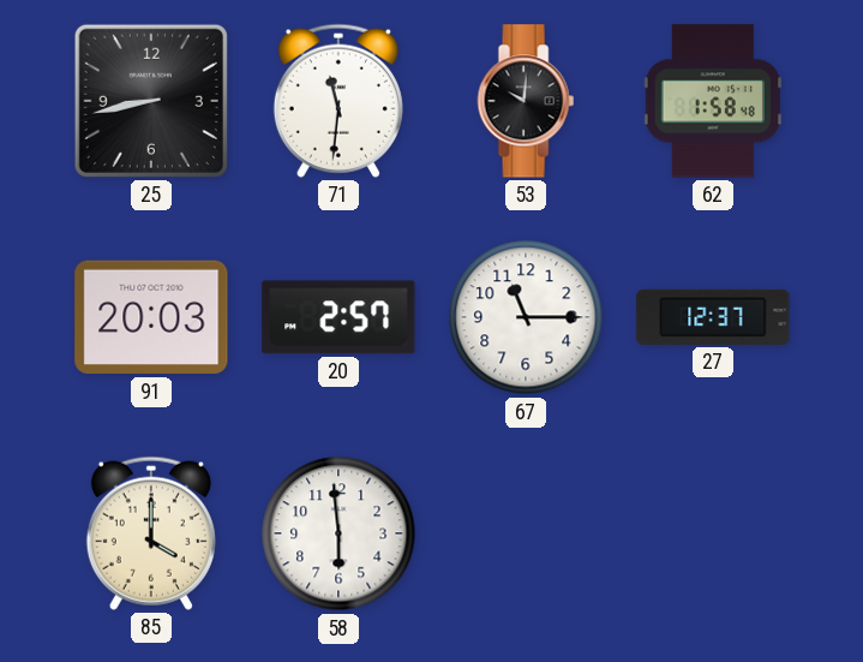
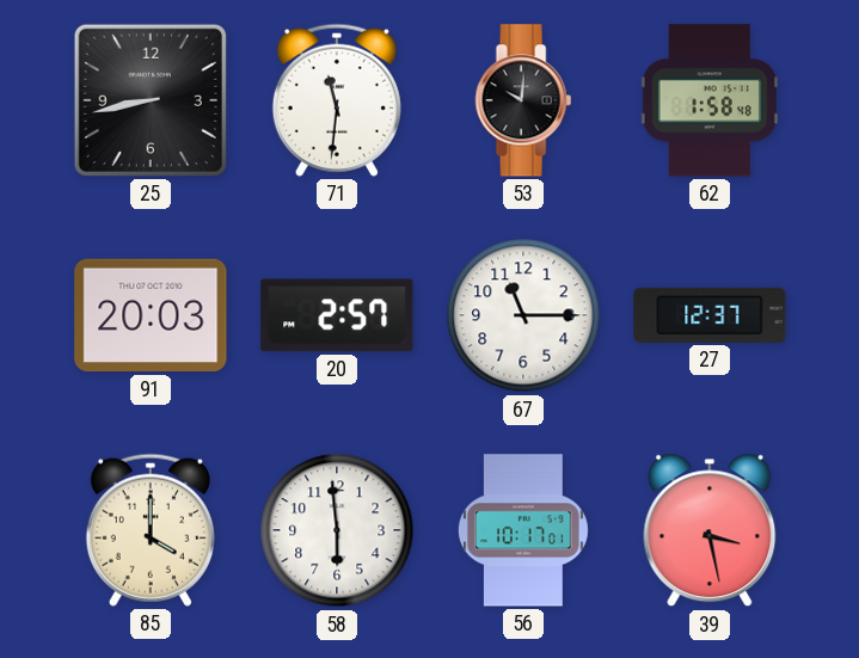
56: none -> 10:17
39: none -> 3:28
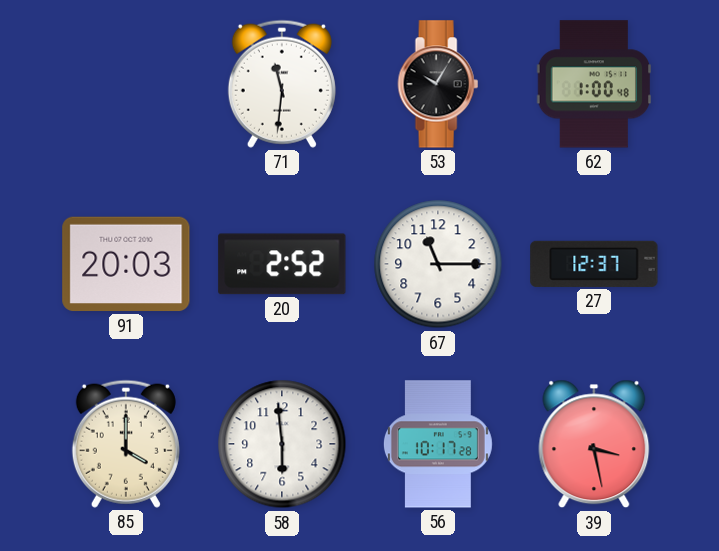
25: 8:43 -> none
53: 10:01 -> 10:05
62: 1:58 -> 1:00
20: 2:57 -> 2:52
56: 10:17:01 -> 10:17:28
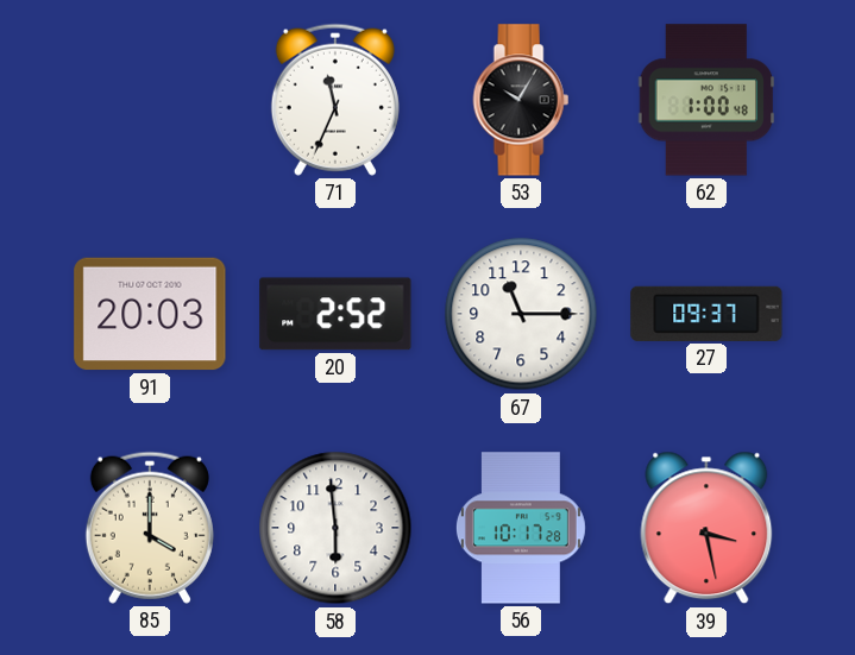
71: 11:31 -> 11:34
27: 12:37 -> 09:37
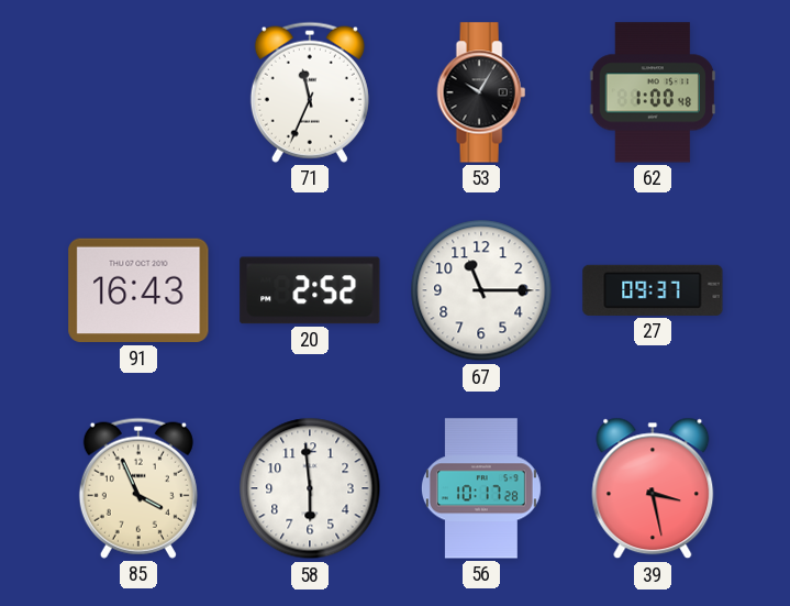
91: 20:03 -> 16:43
85: 4:00 -> 3:56
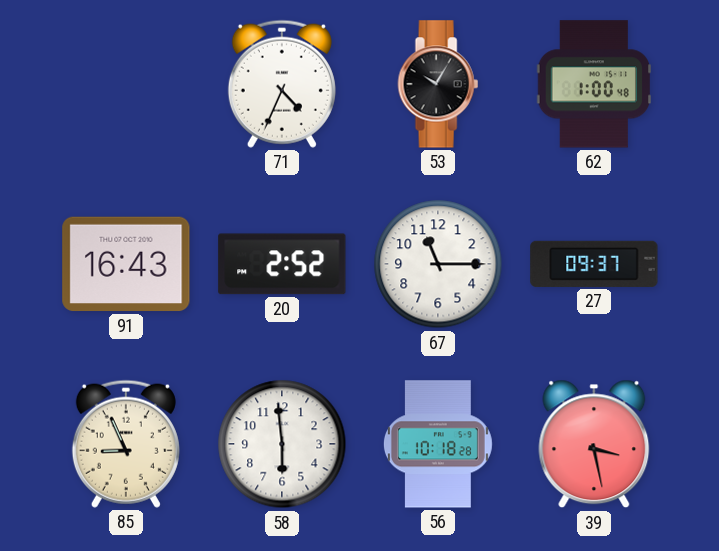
71: 11:34 -> 4:34
85: 3:56 -> 8:56
56: 10:17 -> 10:18
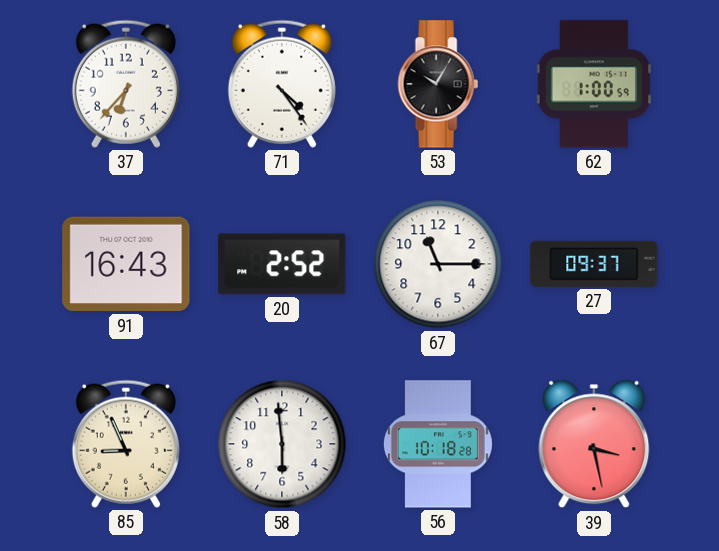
37: none -> 6:37
71: 4:34 -> 4:24
62: 1:00:48 -> 1:00:59
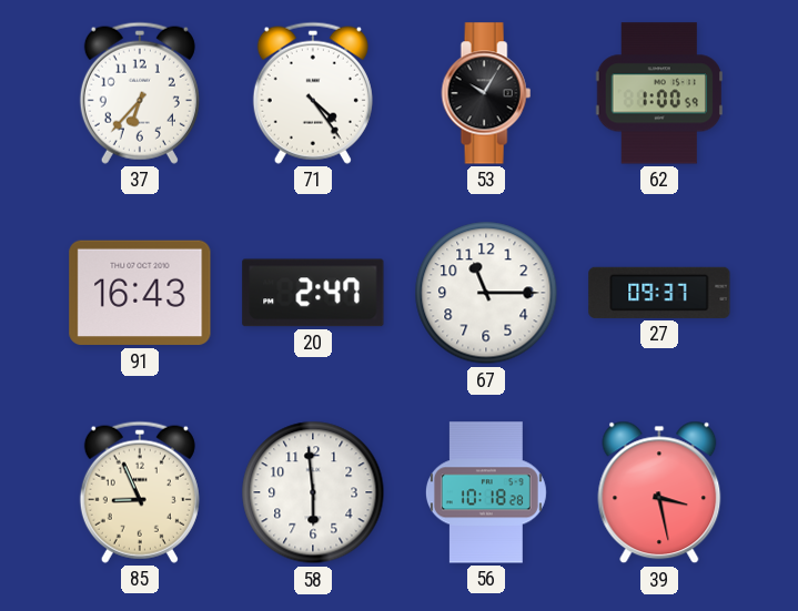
20: 2:52 -> 2:47
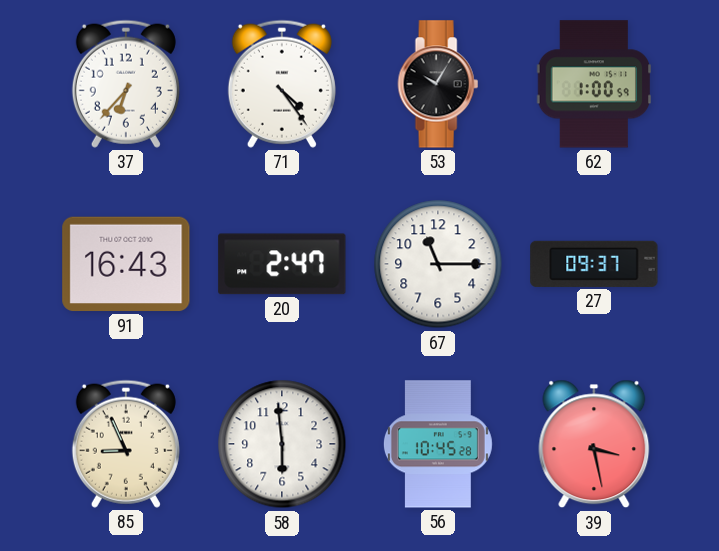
56: 10:18 -> 10:45
